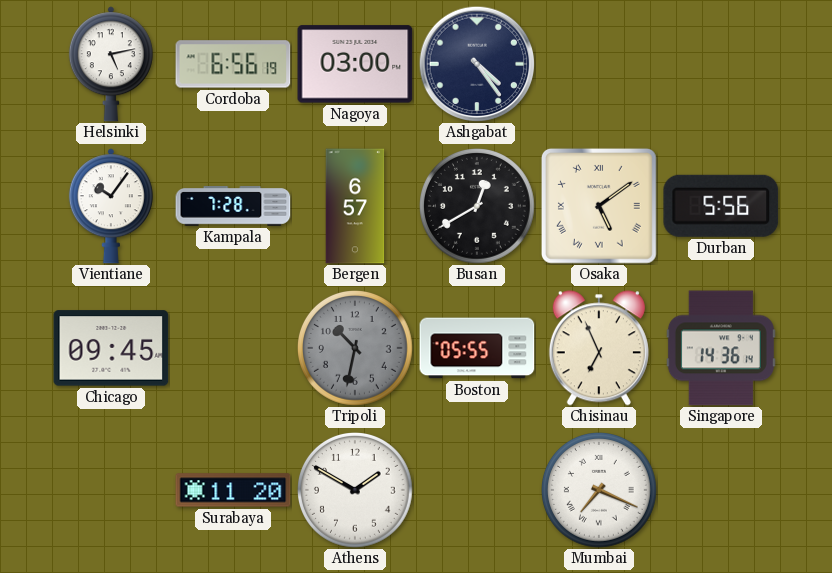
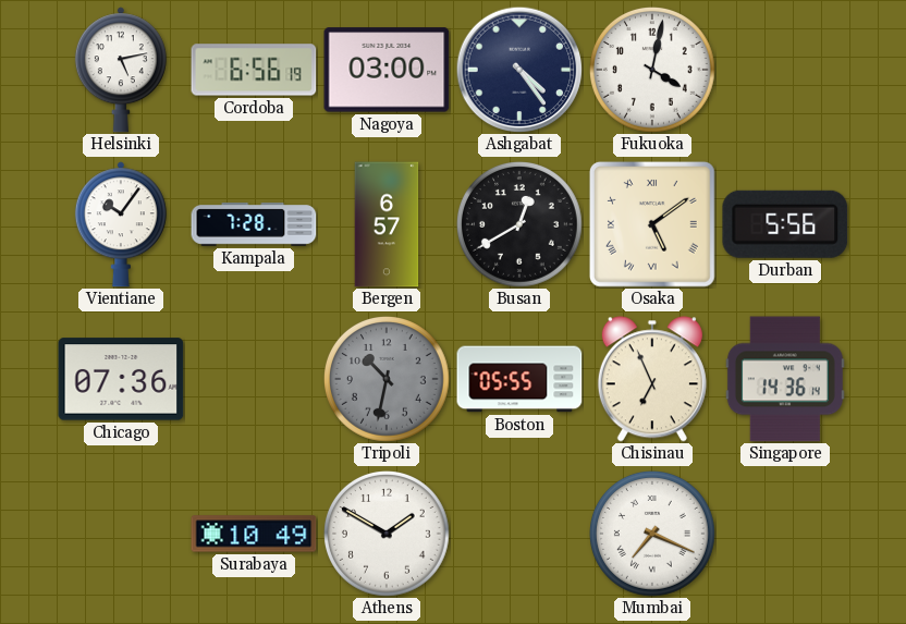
Fukuoka: none -> 4:02
Chicago: 09:45 -> 07:36
Surabaya: 11:20 -> 10:49
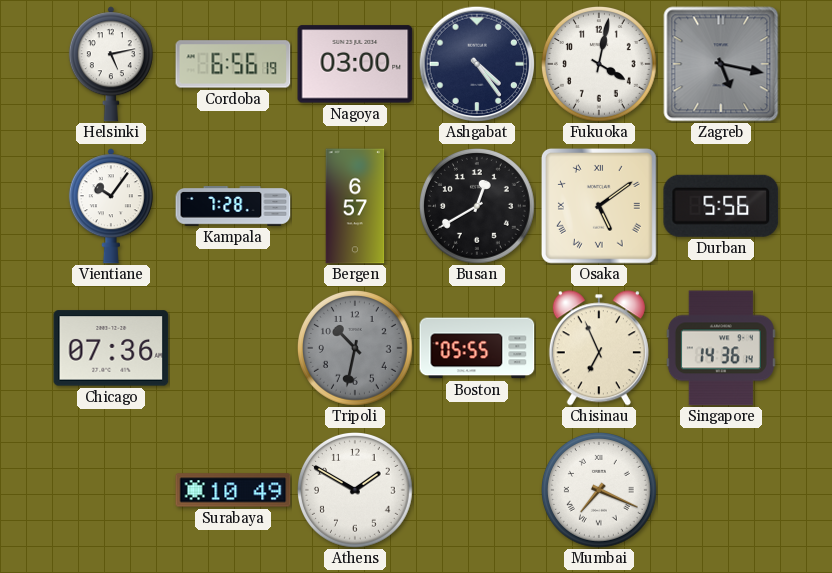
Zagreb: none -> 5:17
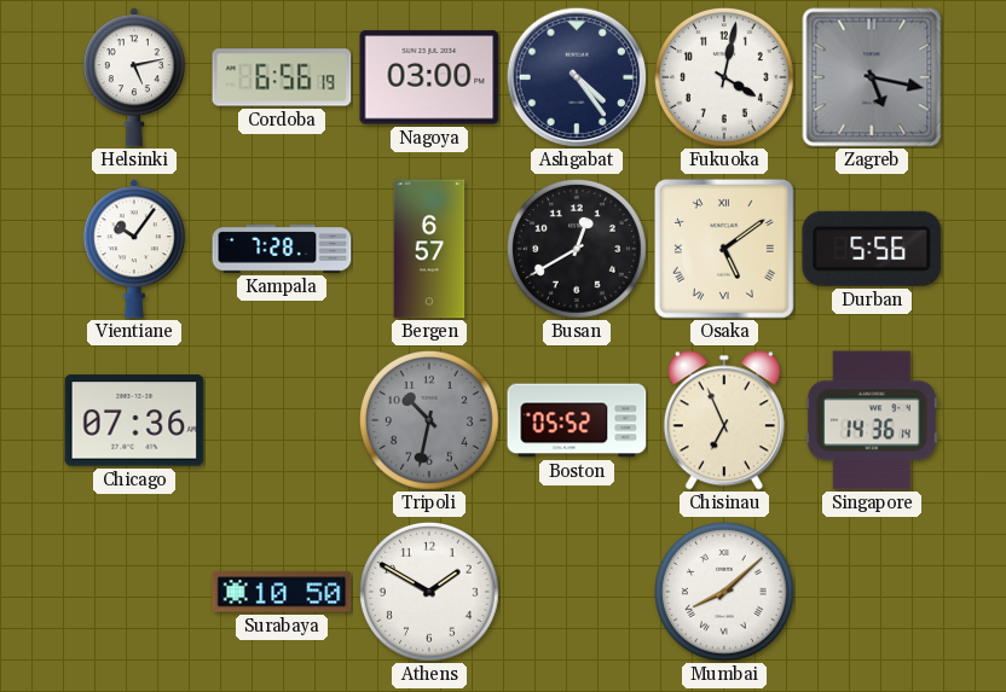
Boston: 05:55 -> 05:52
Surabaya: 10:49 -> 10:50
Mumbai: 7:19 -> 8:08
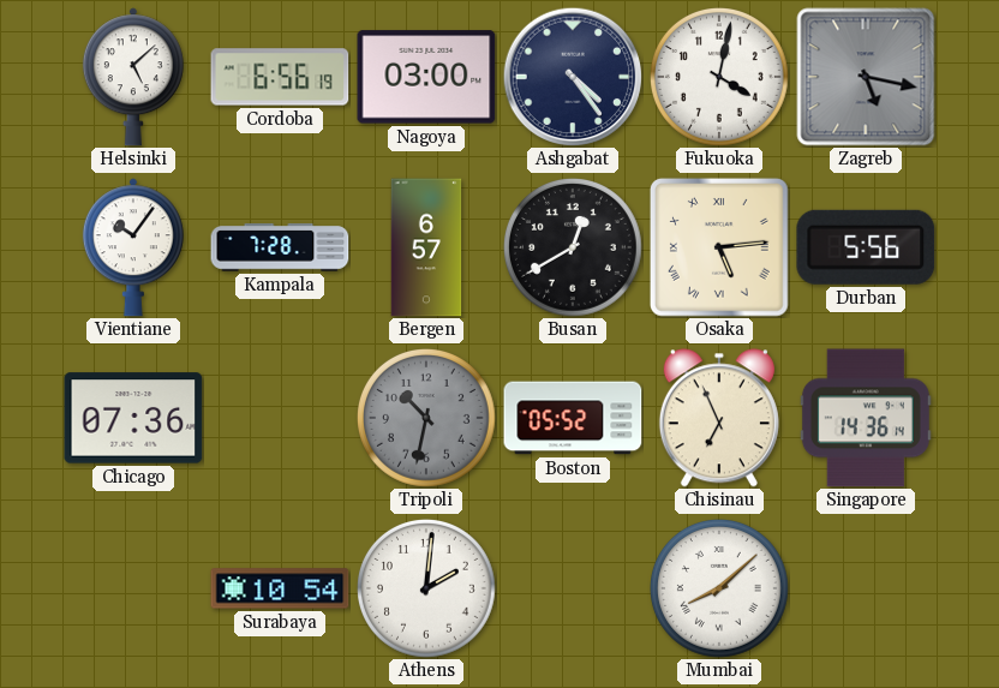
Helsinki: 5:13 -> 5:08
Osaka: 5:09 -> 5:14
Surabaya: 10:50 -> 10:54
Athens: 1:50 -> 2:01
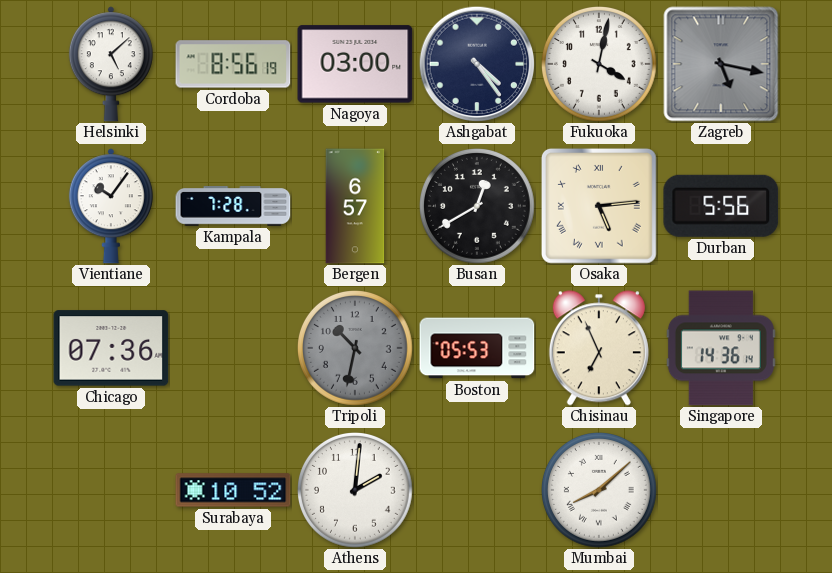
Cordoba: 6:56 -> 8:56
Boston: 05:52 -> 05:53
Surabaya: 10:54 -> 10:52
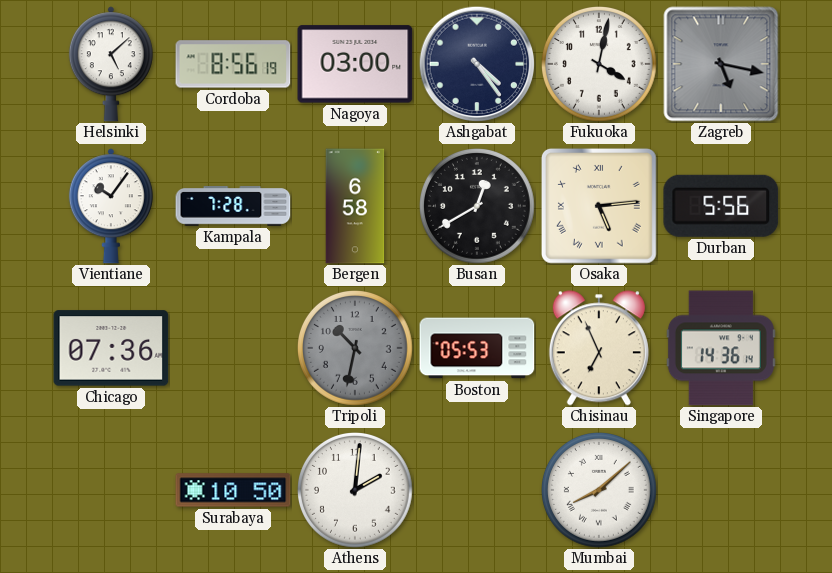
Bergen: 6:57 -> 6:58
Surabaya: 10:52 -> 10:50
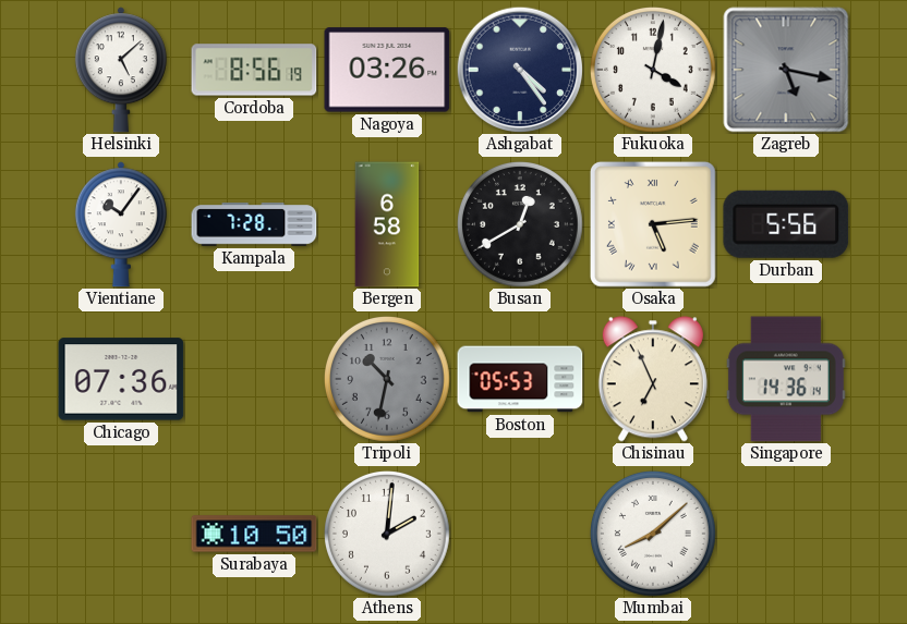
Nagoya: 03:00 -> 03:26
